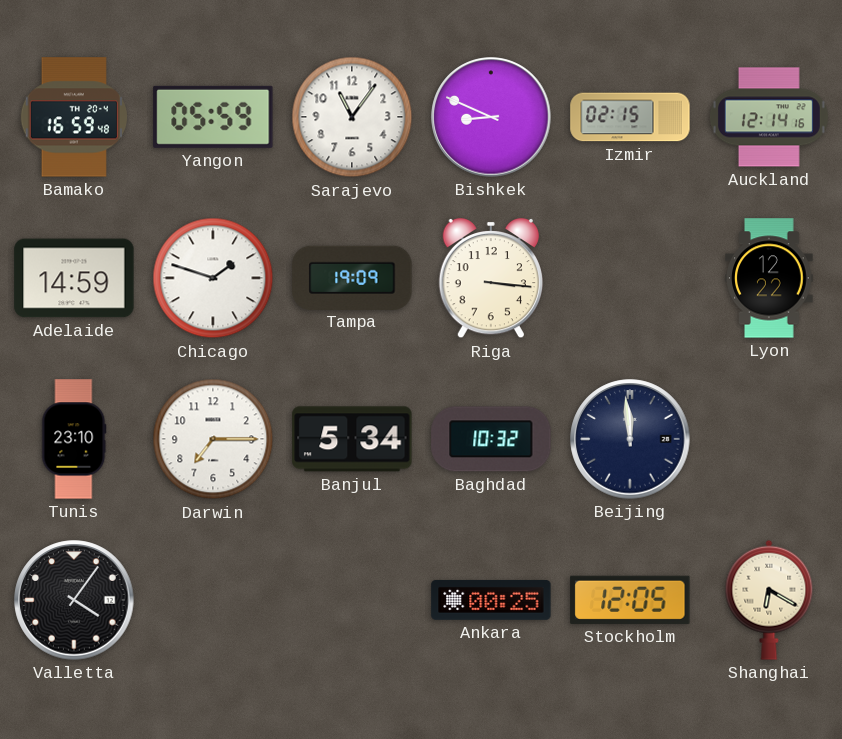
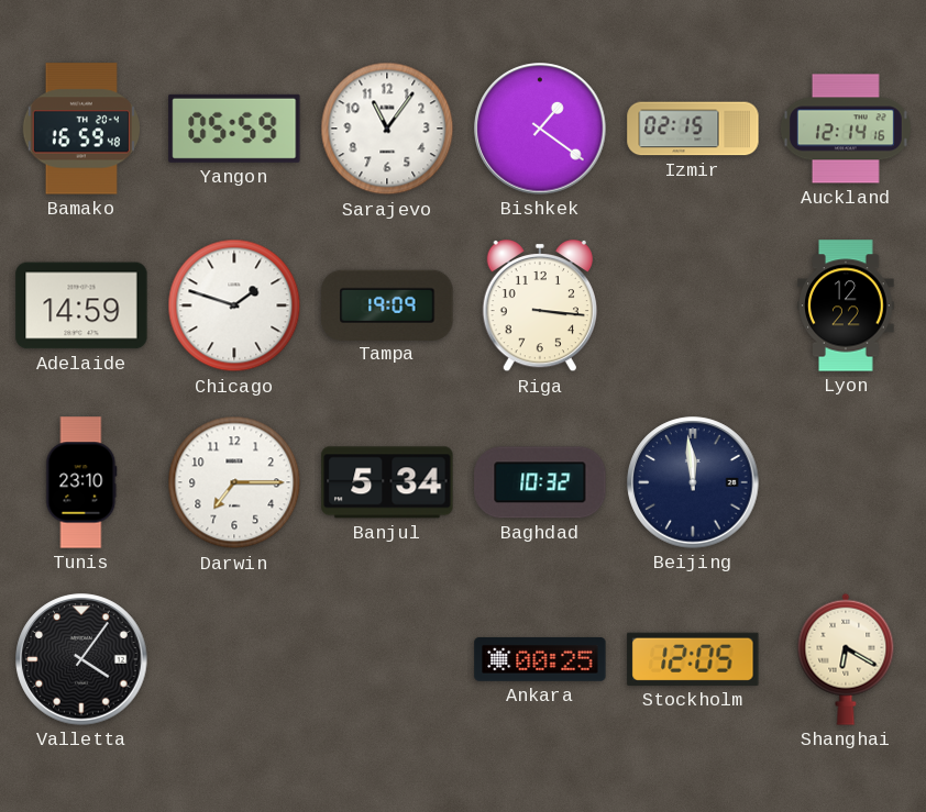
Bishkek: 8:49 -> 1:21
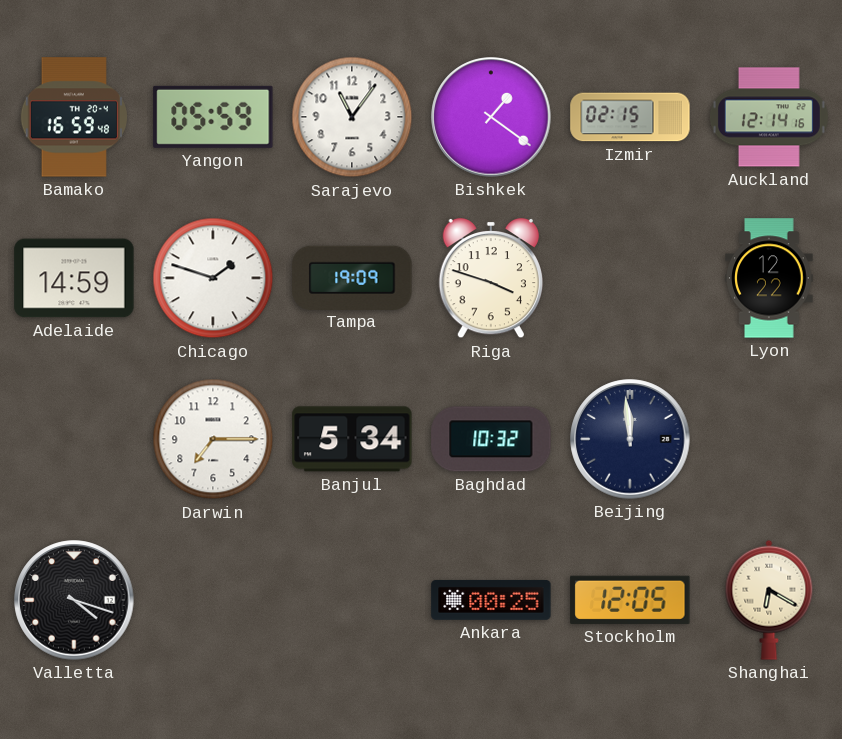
Riga: 3:16 -> 3:48
Tunis: 23:10 -> none
Valletta: 4:06 -> 4:18
